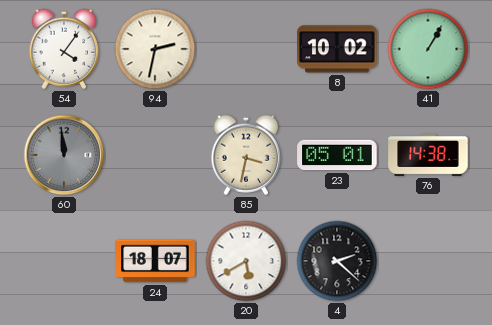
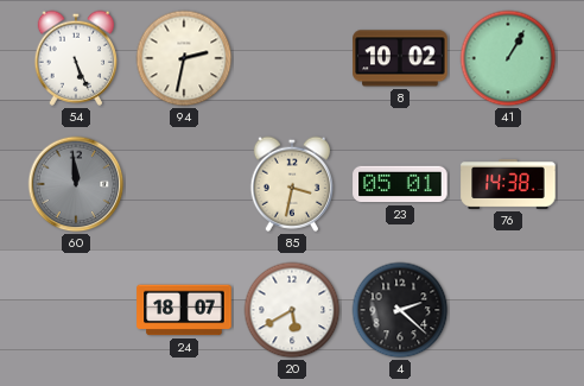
54: 4:06 -> 5:26
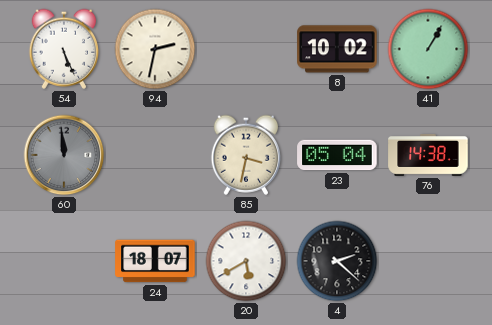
23: 05:01 -> 05:04
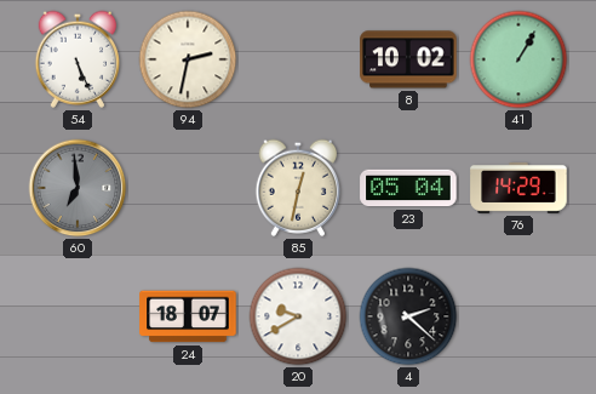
60: 11:59 -> 6:59
85: 3:32 -> 12:32
76: 14:38 -> 14:29
20: 5:40 -> 9:40
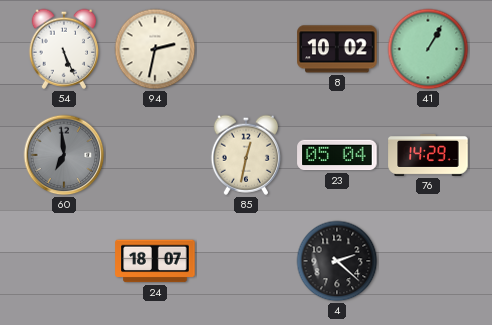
20: 9:40 -> none
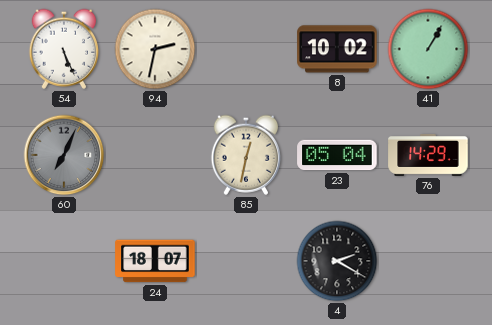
60: 6:59 -> 7:04
4: 2:22 -> 2:20
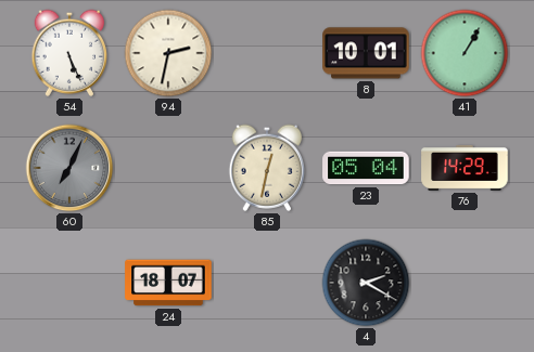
8: 10:02 -> 10:01
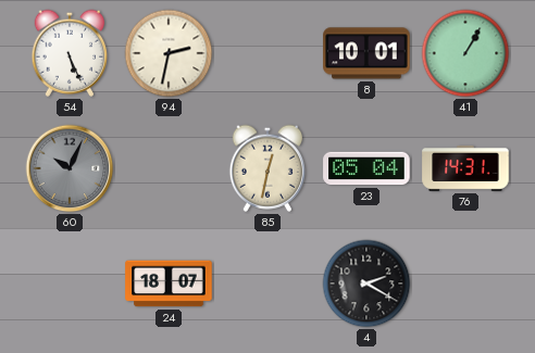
60: 7:04 -> 10:04
76: 14:29 -> 14:31
